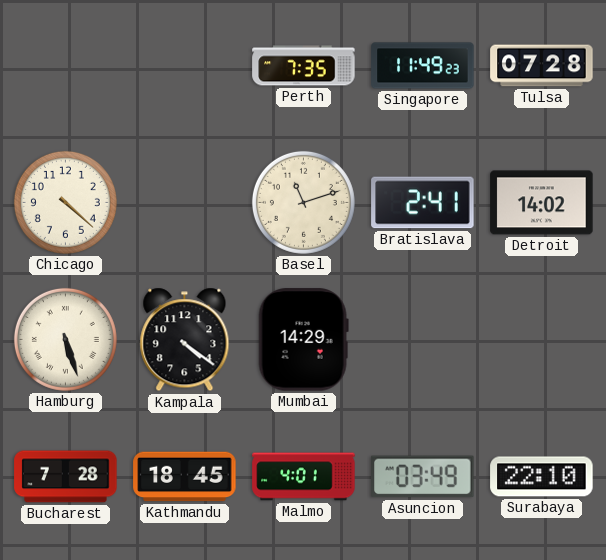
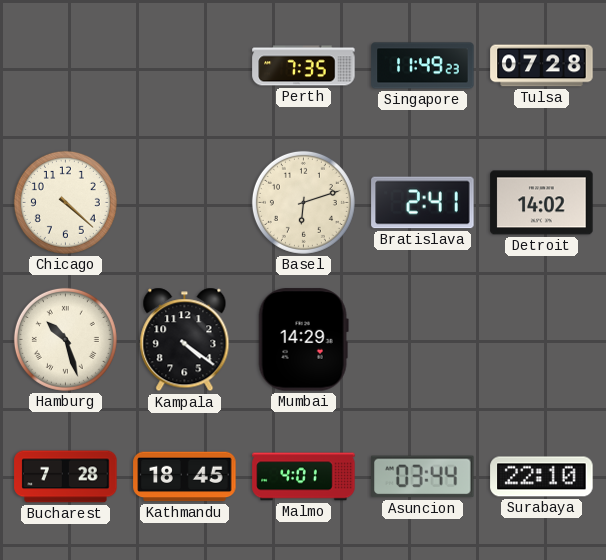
Basel: 11:12 -> 6:12
Hamburg: 5:27 -> 10:27
Asuncion: 03:49 -> 03:44
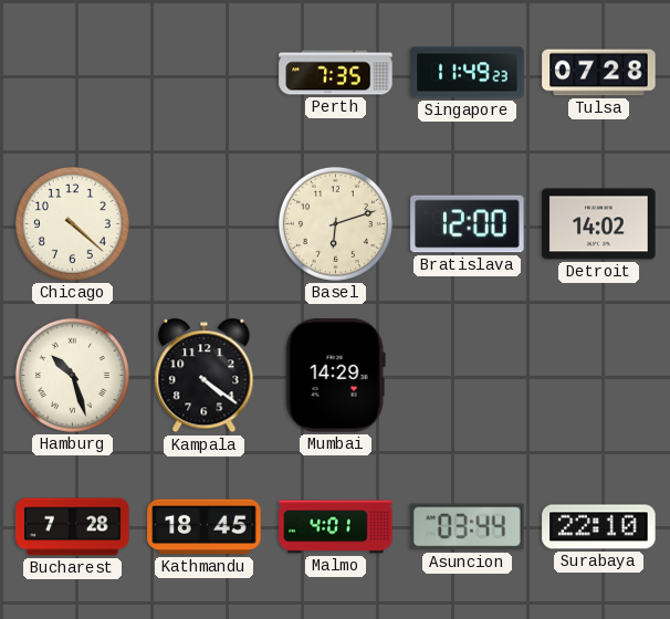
Bratislava: 2:41 -> 12:00
